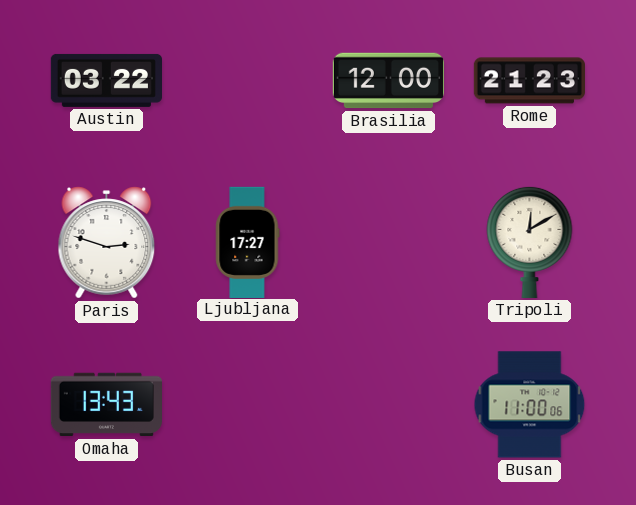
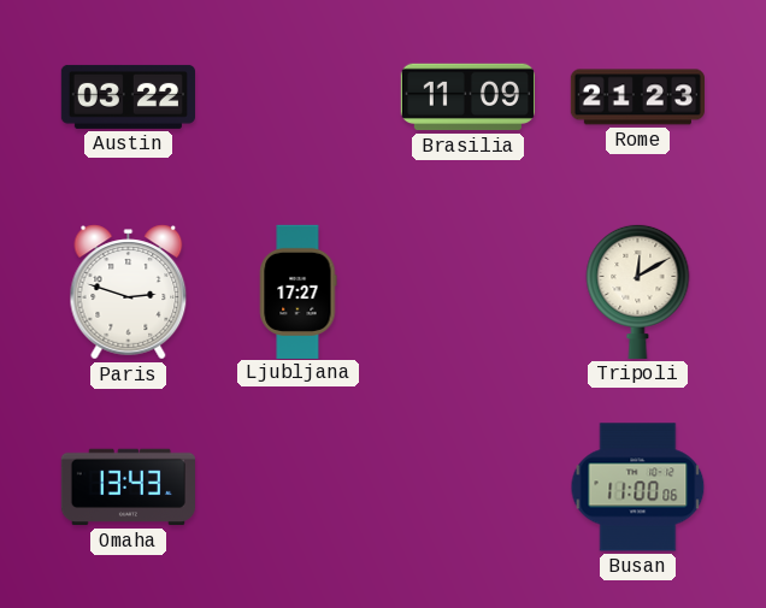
Brasilia: 12:00 -> 11:09
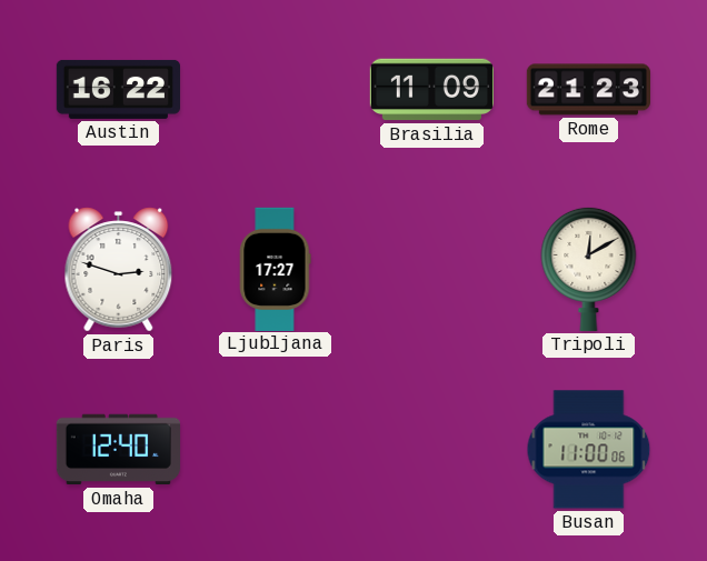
Austin: 03:22 -> 16:22
Omaha: 13:43 -> 12:40
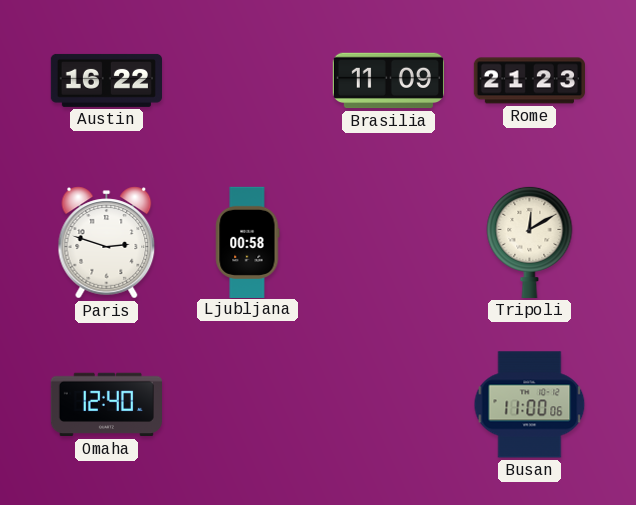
Ljubljana: 17:27 -> 00:58
